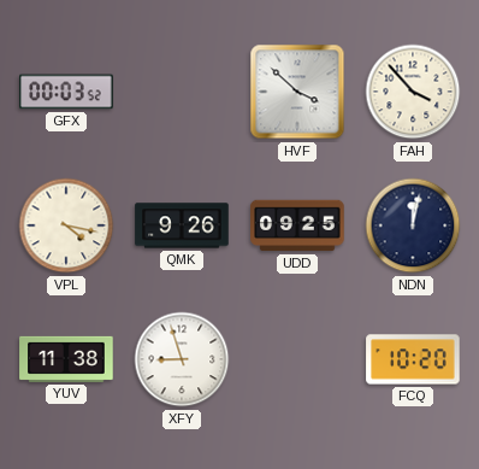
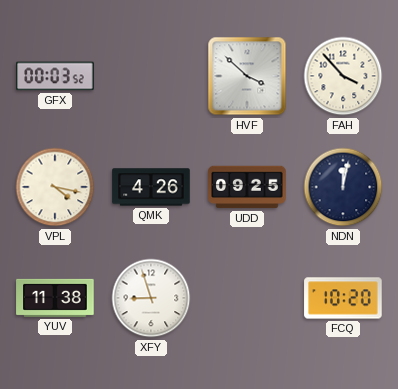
QMK: 9:26 -> 4:26
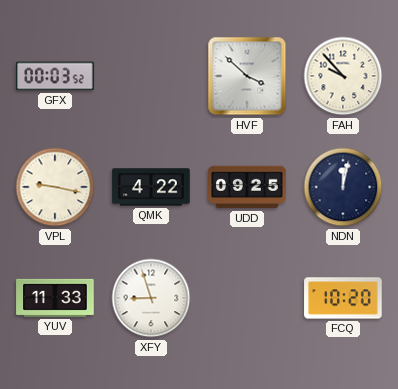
FAH: 3:53 -> 9:53
VPL: 4:17 -> 9:17
QMK: 4:26 -> 4:22
YUV: 11:38 -> 11:33
